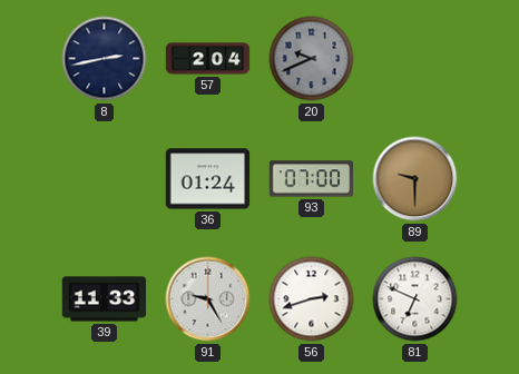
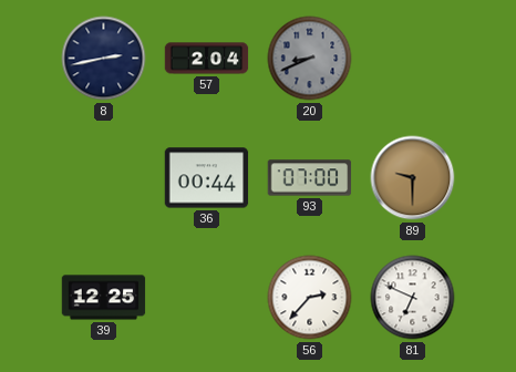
20: 9:41 -> 8:41
36: 01:24 -> 00:44
39: 11:33 -> 12:25
91: 9:25 -> none
56: 2:42 -> 2:37
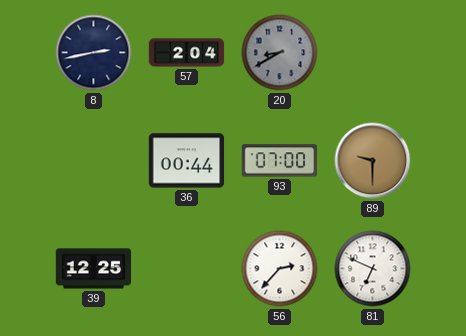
20: 8:41 -> 8:40
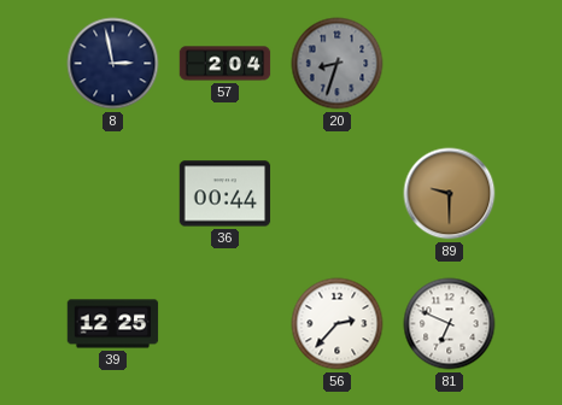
8: 2:43 -> 2:58
20: 8:40 -> 8:33
93: 07:00 -> none
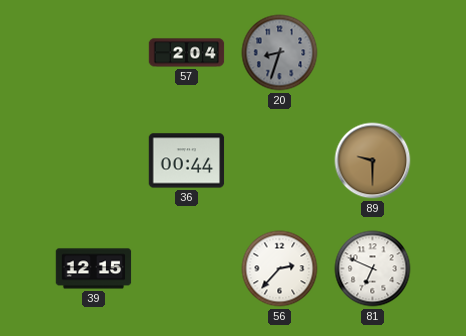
8: 2:58 -> none
39: 12:25 -> 12:15
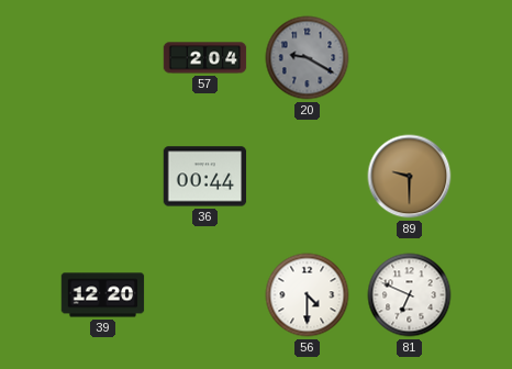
20: 8:33 -> 9:20
39: 12:15 -> 12:20
56: 2:37 -> 4:30
